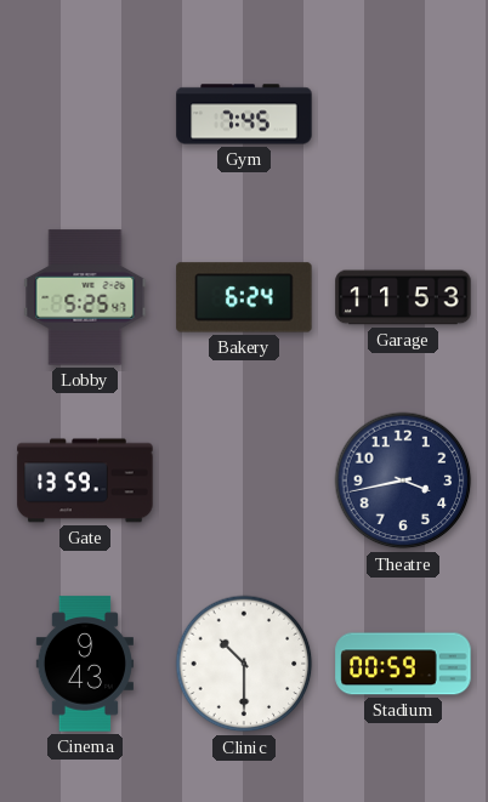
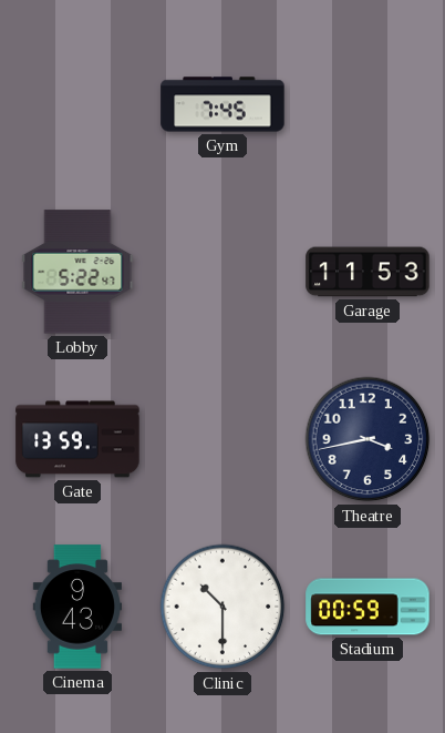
Lobby: 5:25 -> 5:22
Bakery: 6:24 -> none
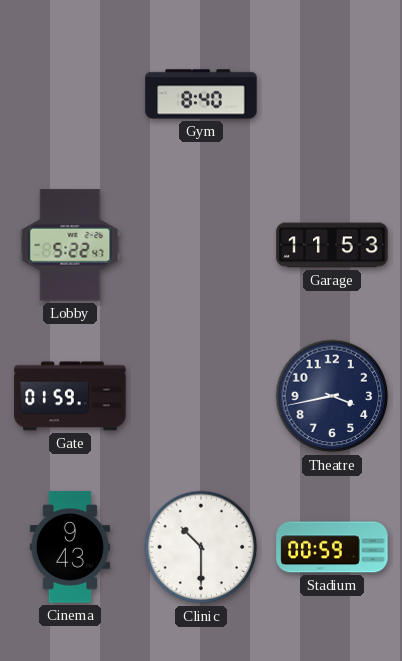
Gym: 7:45 -> 8:40
Gate: 13:59 -> 01:59
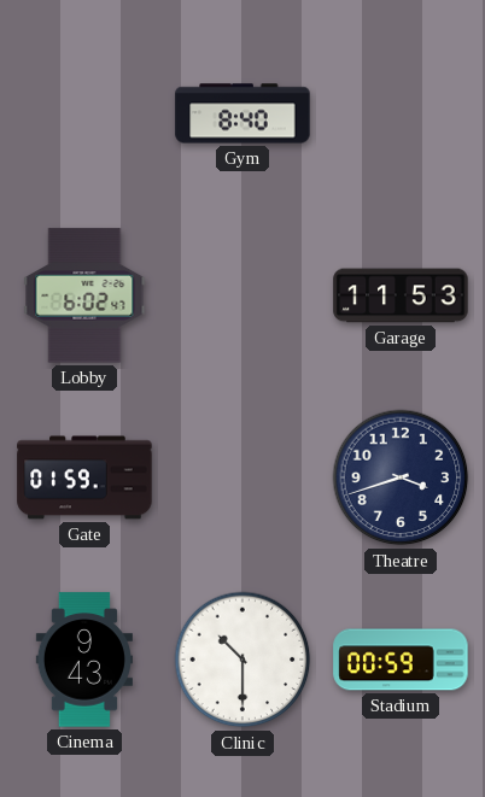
Lobby: 5:22 -> 6:02
Theatre: 3:43 -> 3:42
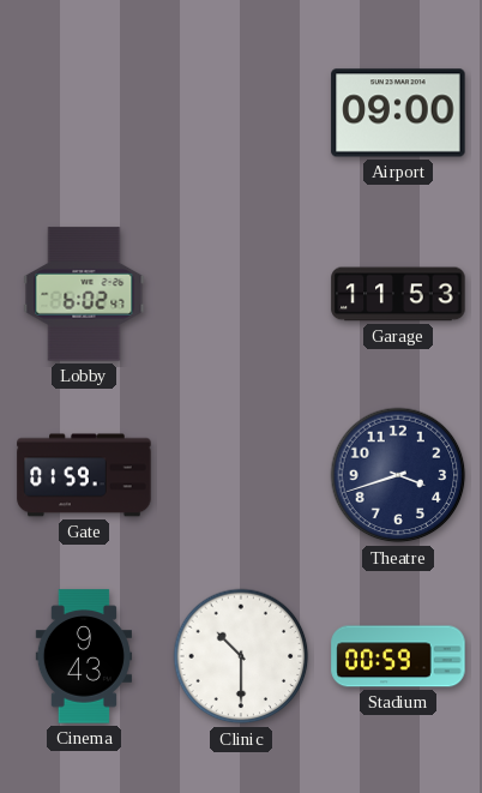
Gym: 8:40 -> none
Airport: none -> 09:00
